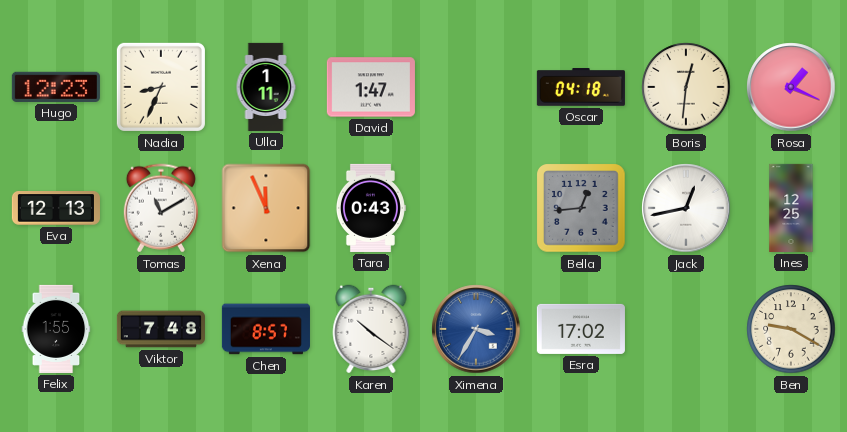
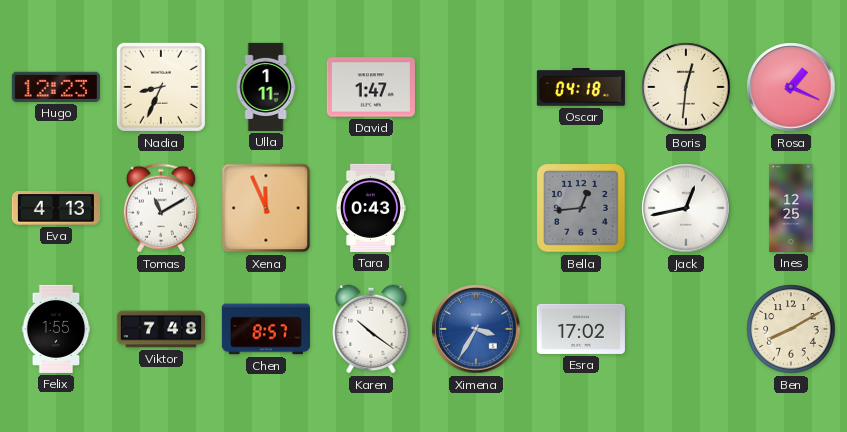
Eva: 12:13 -> 4:13
Ben: 9:20 -> 8:10
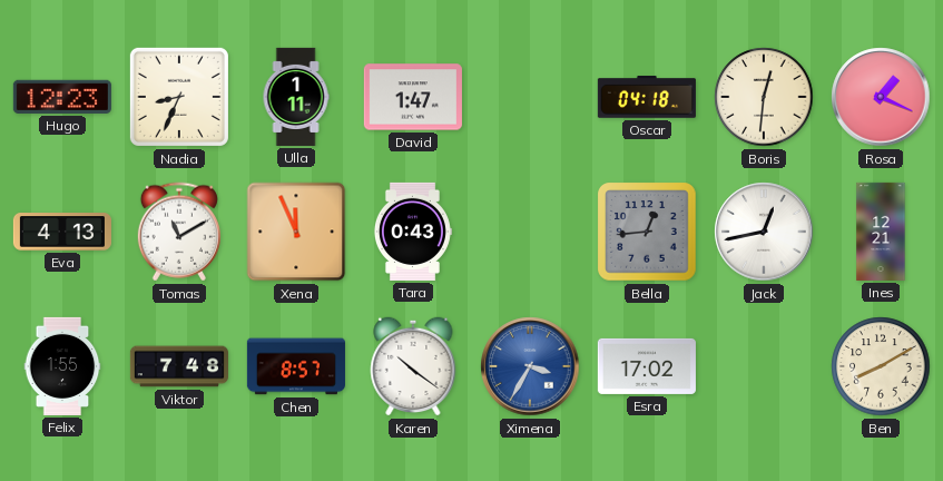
Ines: 12:25 -> 12:21
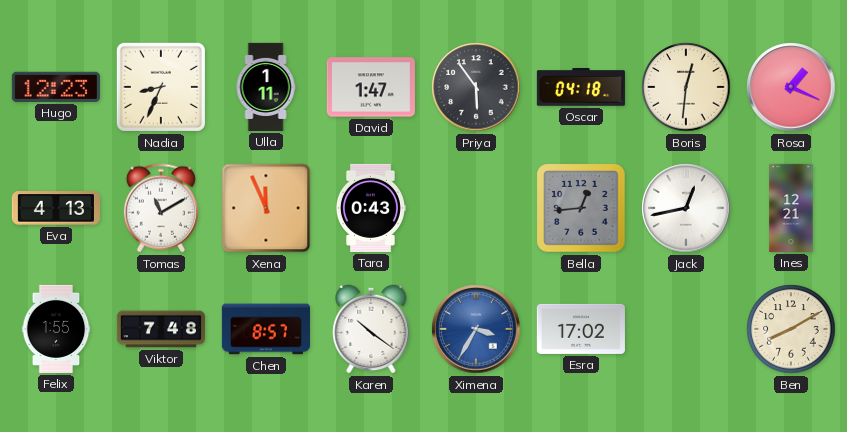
Priya: none -> 5:54
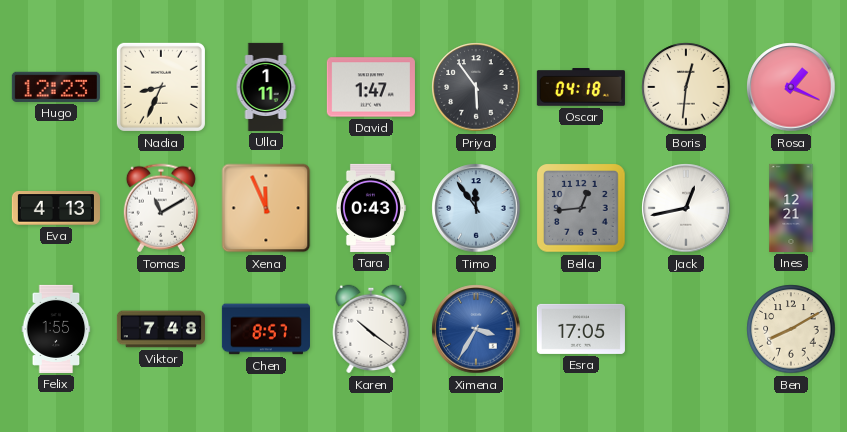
Timo: none -> 11:54
Esra: 17:02 -> 17:05
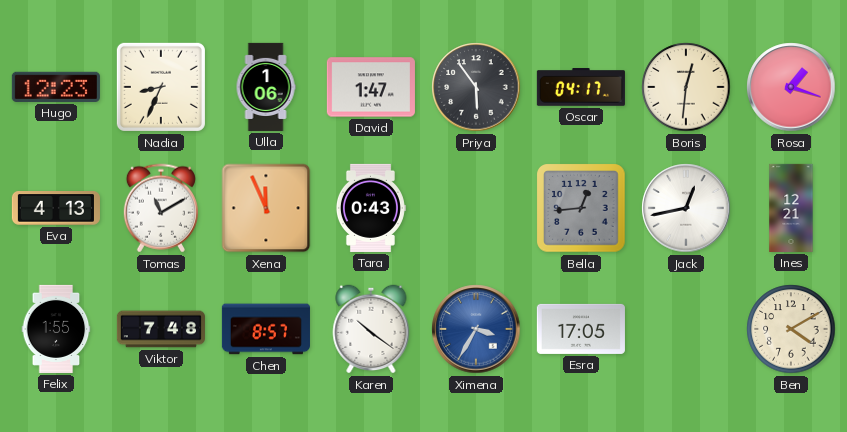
Ulla: 1:11 -> 1:06
Oscar: 04:18 -> 04:17
Rosa: 1:19 -> 1:18
Timo: 11:54 -> none
Ben: 8:10 -> 4:10
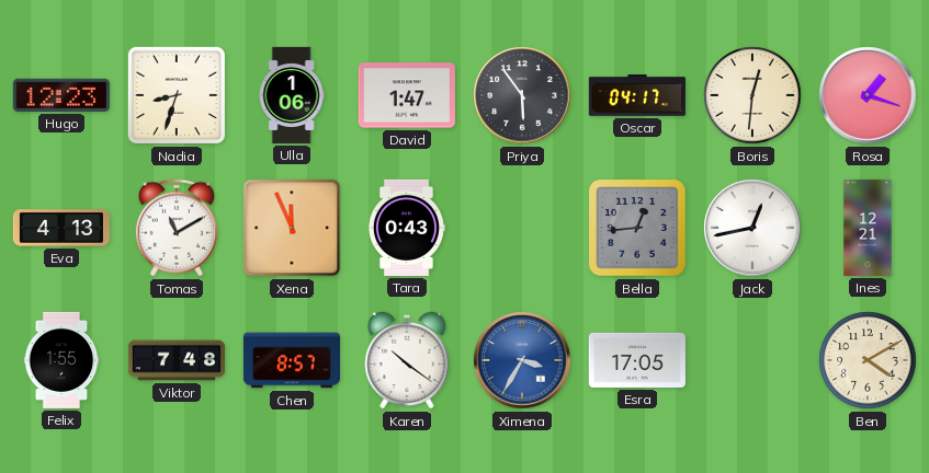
Nadia: 8:34 -> 8:33
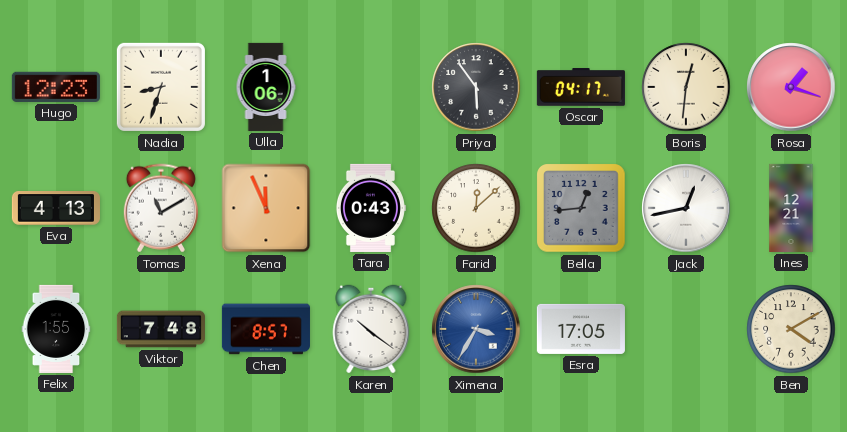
David: 1:47 -> none
Farid: none -> 12:08
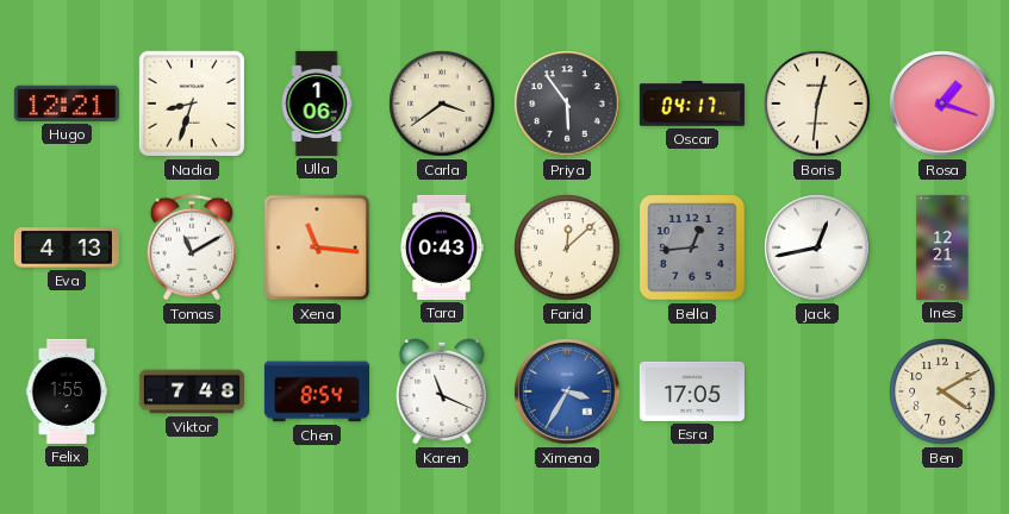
Hugo: 12:23 -> 12:21
Carla: none -> 3:39
Xena: 11:56 -> 11:16
Chen: 8:57 -> 8:54
Karen: 10:21 -> 11:19
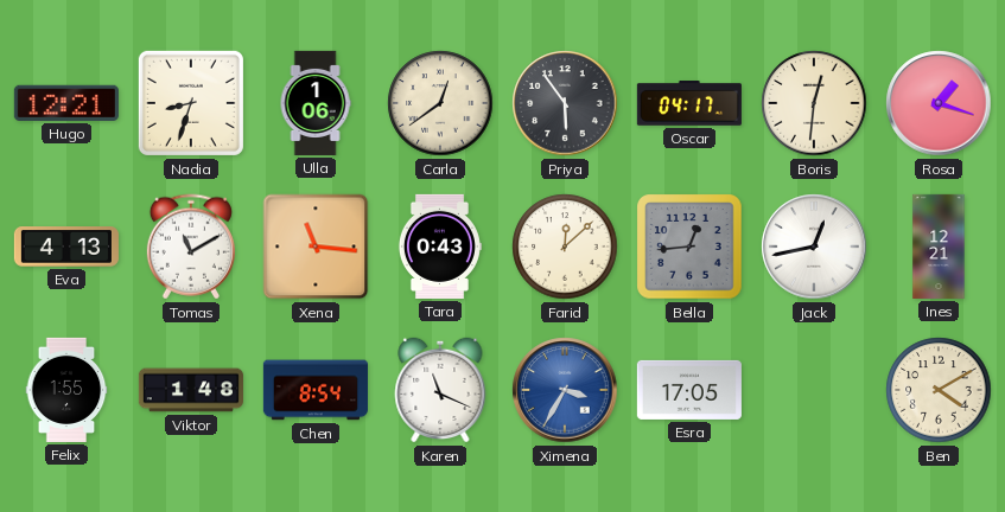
Carla: 3:39 -> 12:39
Viktor: 7:48 -> 1:48
